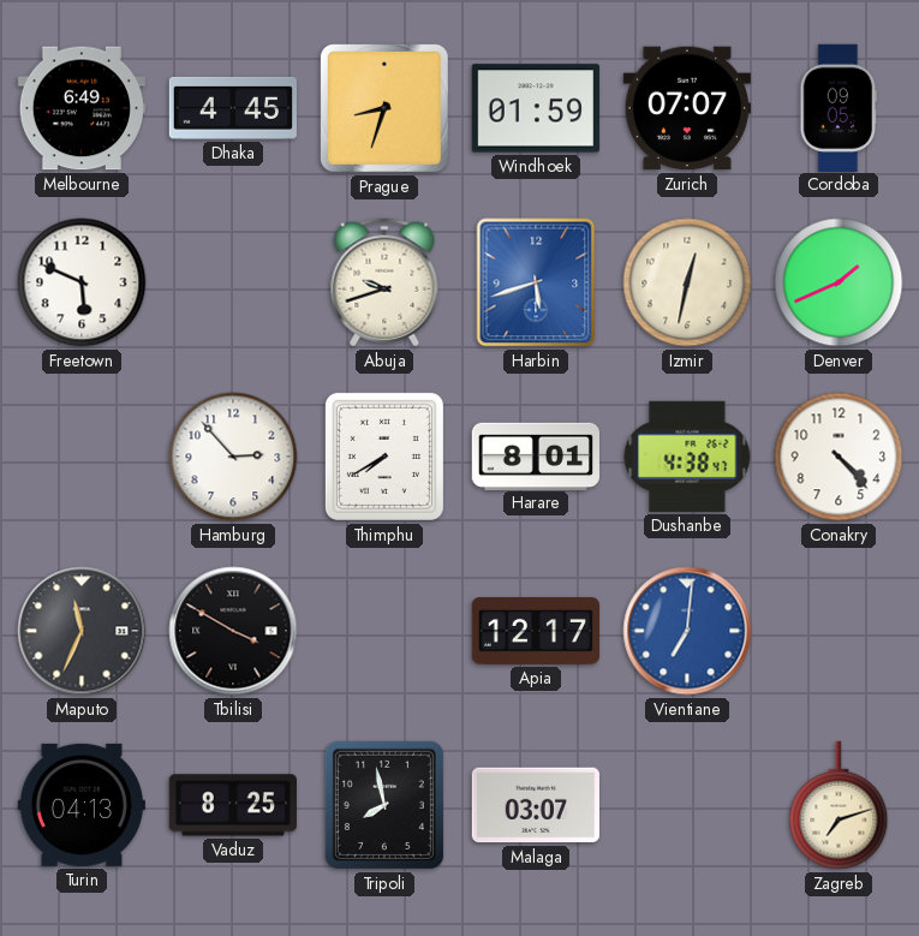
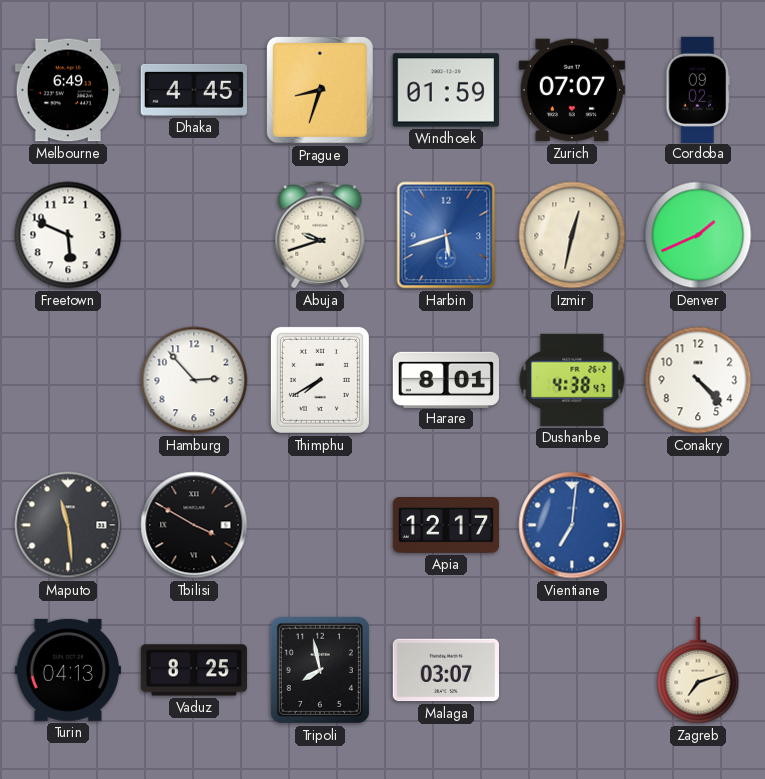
Cordoba: 09:05 -> 09:02
Maputo: 11:34 -> 11:29
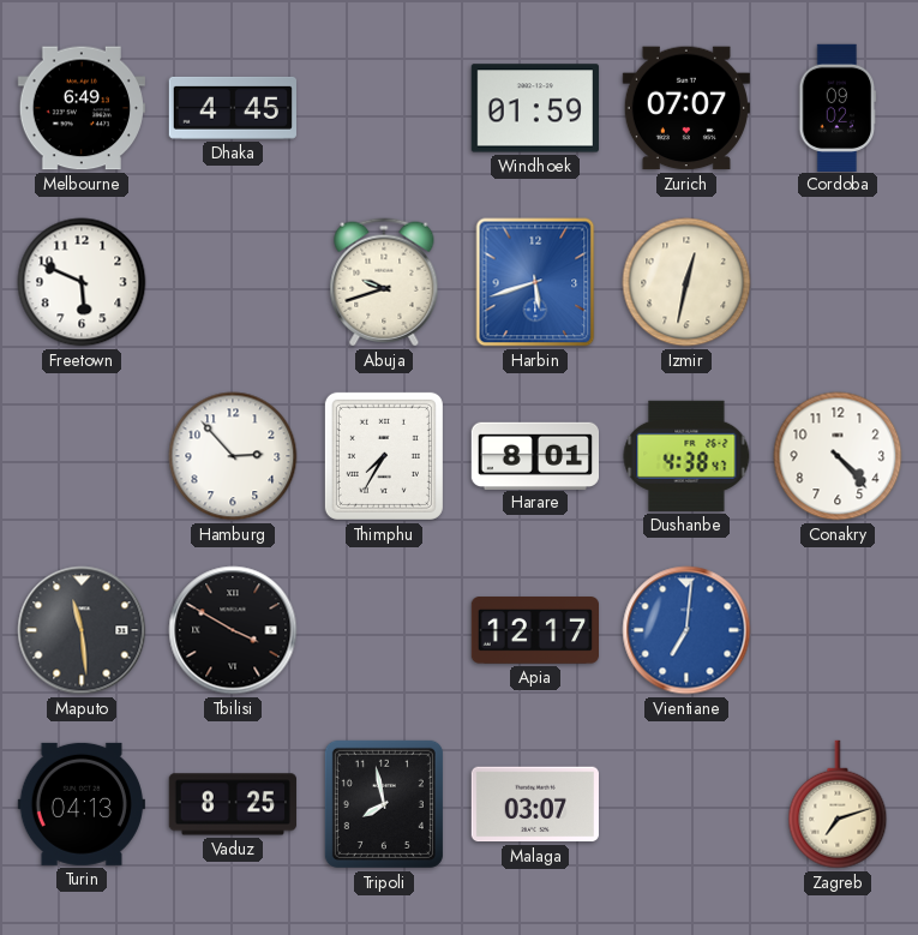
Prague: 8:33 -> none
Denver: 1:41 -> none
Thimphu: 7:40 -> 7:35
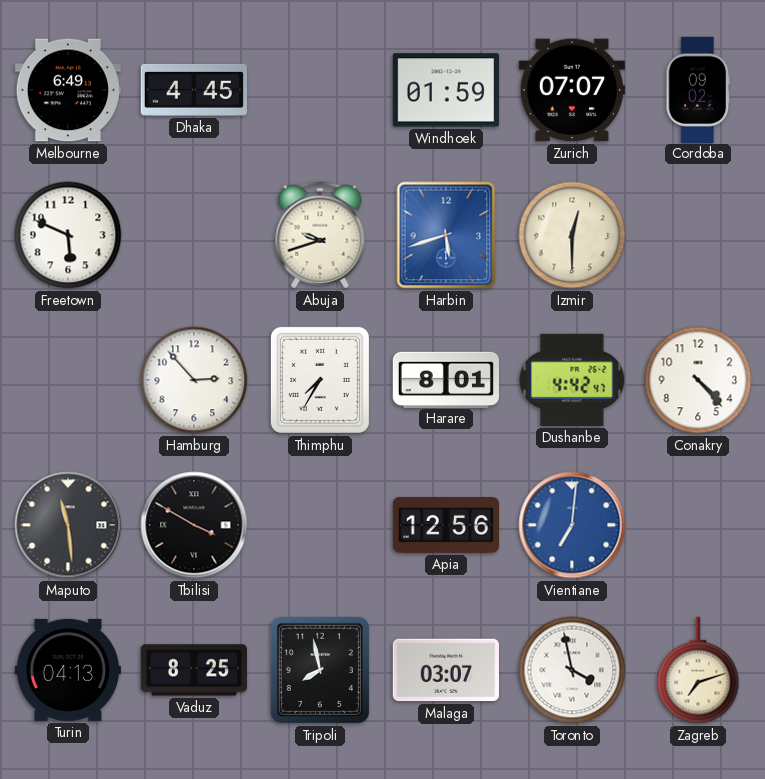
Izmir: 12:32 -> 12:30
Dushanbe: 4:38 -> 4:42
Apia: 12:17 -> 12:56
Toronto: none -> 3:58
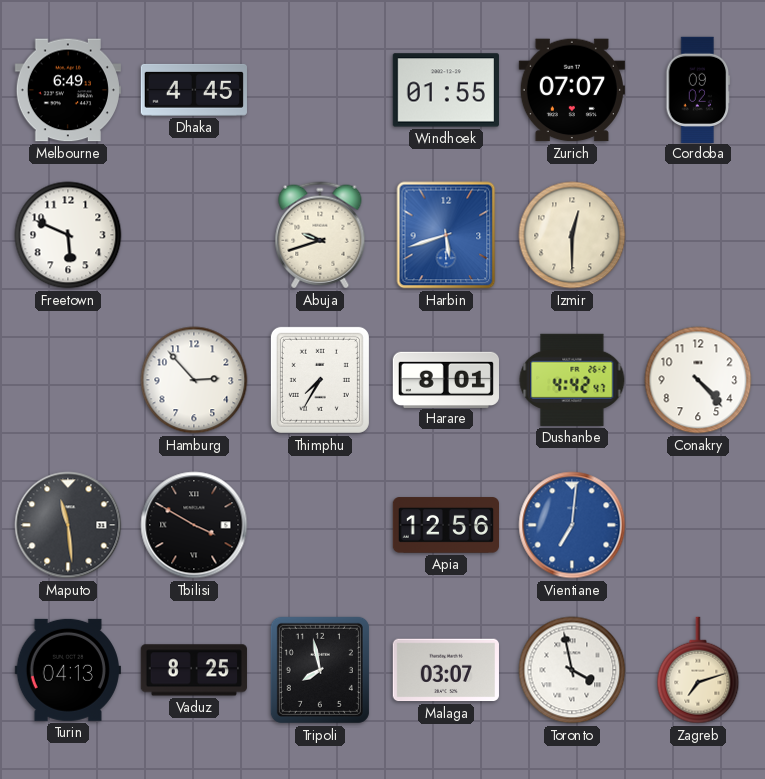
Windhoek: 01:59 -> 01:55
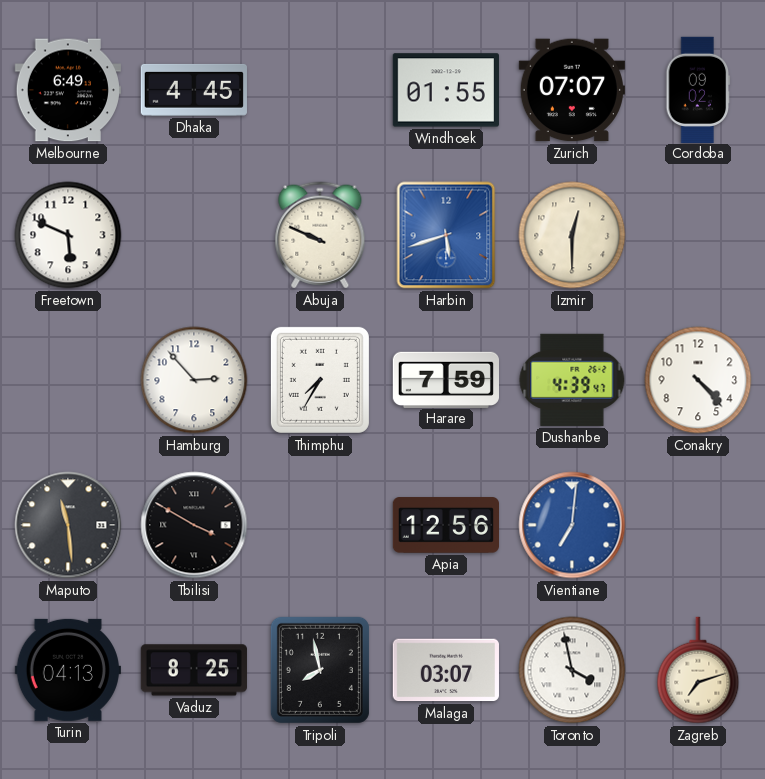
Abuja: 9:42 -> 9:49
Harare: 8:01 -> 7:59
Dushanbe: 4:42 -> 4:39
